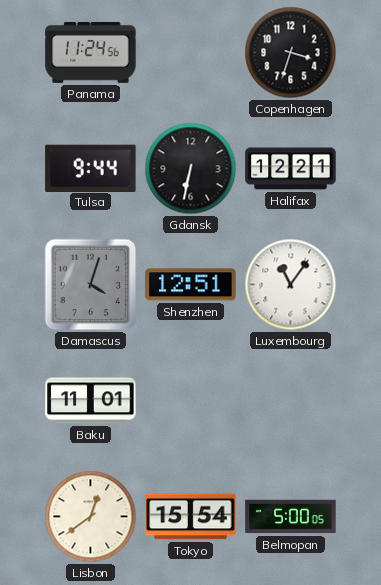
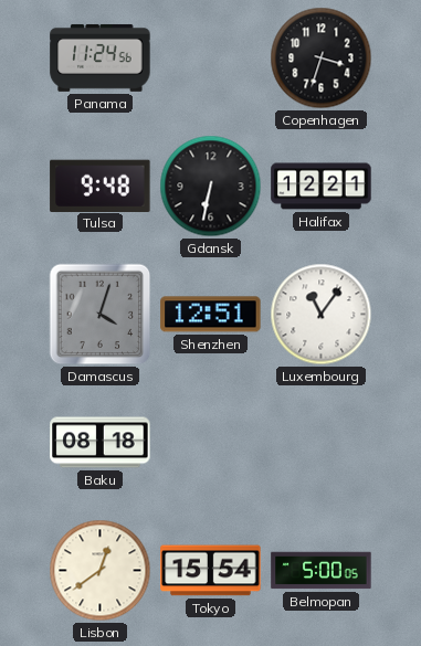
Tulsa: 9:44 -> 9:48
Baku: 11:01 -> 08:18
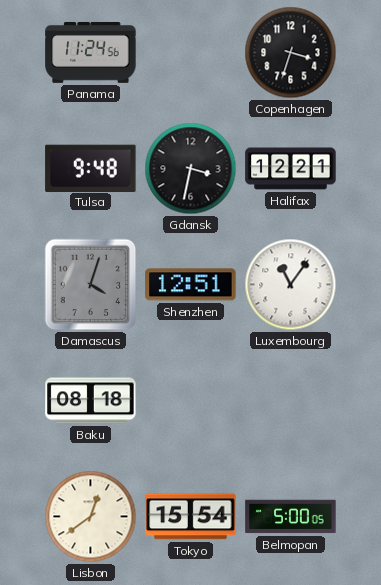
Gdansk: 6:32 -> 3:32
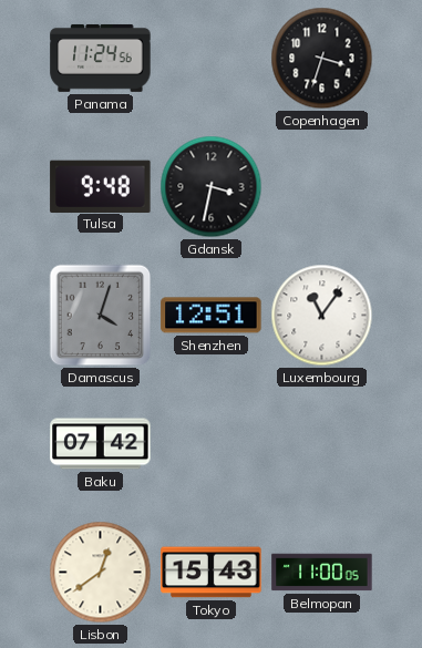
Halifax: 12:21 -> none
Baku: 08:18 -> 07:42
Tokyo: 15:54 -> 15:43
Belmopan: 5:00 -> 11:00
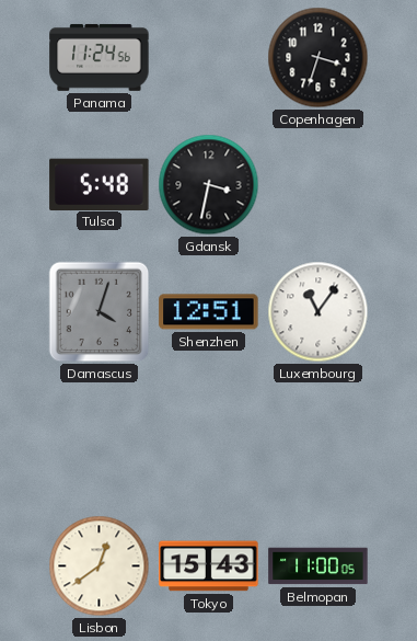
Tulsa: 9:48 -> 5:48
Baku: 07:42 -> none
